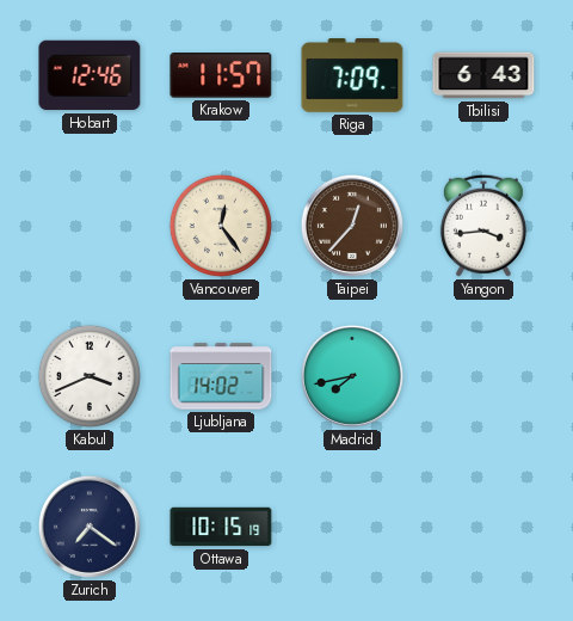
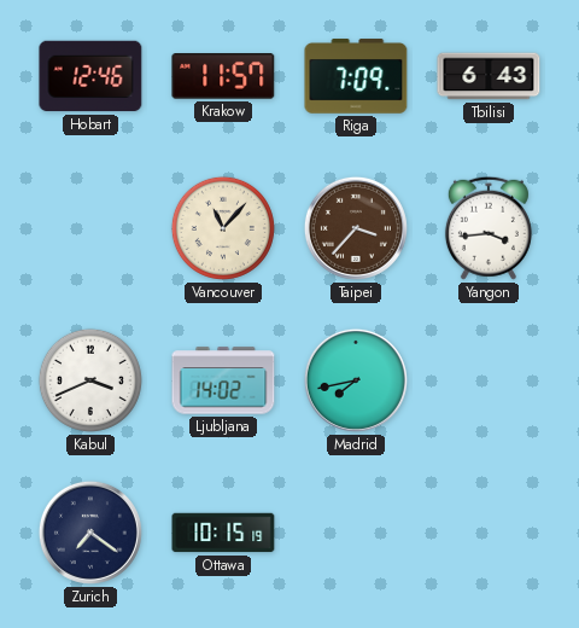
Vancouver: 12:24 -> 11:07
Taipei: 12:37 -> 3:37
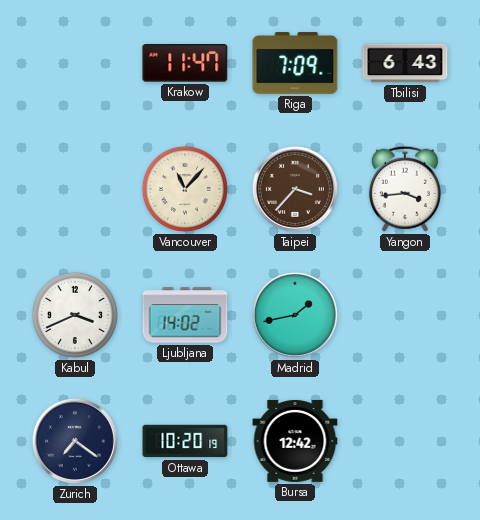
Hobart: 12:46 -> none
Krakow: 11:57 -> 11:47
Madrid: 7:43 -> 1:43
Ottawa: 10:15 -> 10:20
Bursa: none -> 12:42
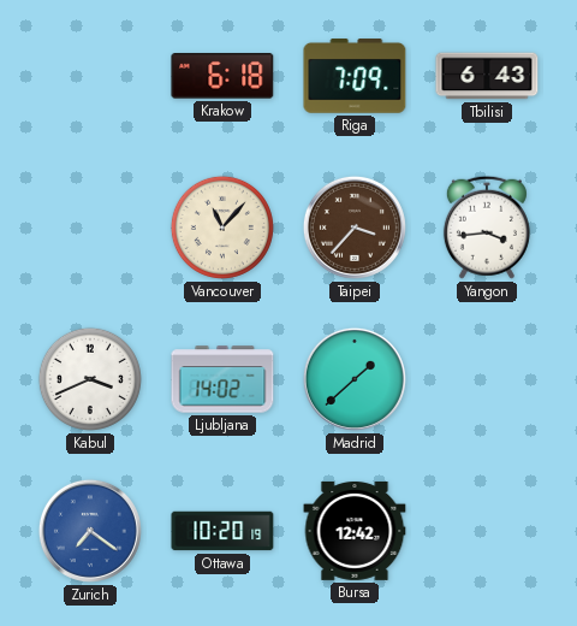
Krakow: 11:47 -> 6:18
Madrid: 1:43 -> 1:38
Zurich dial: navy -> blue
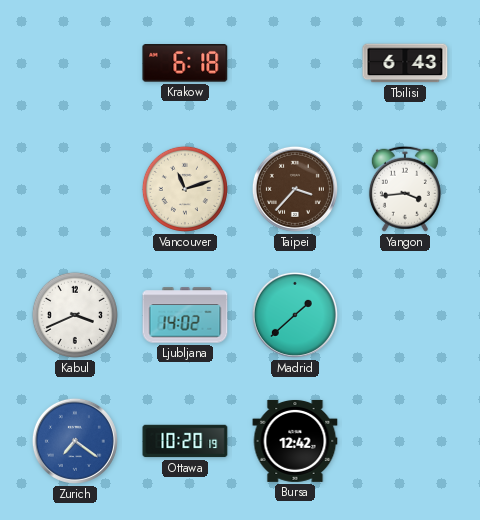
Riga: 7:09 -> none
Vancouver: 11:07 -> 11:12
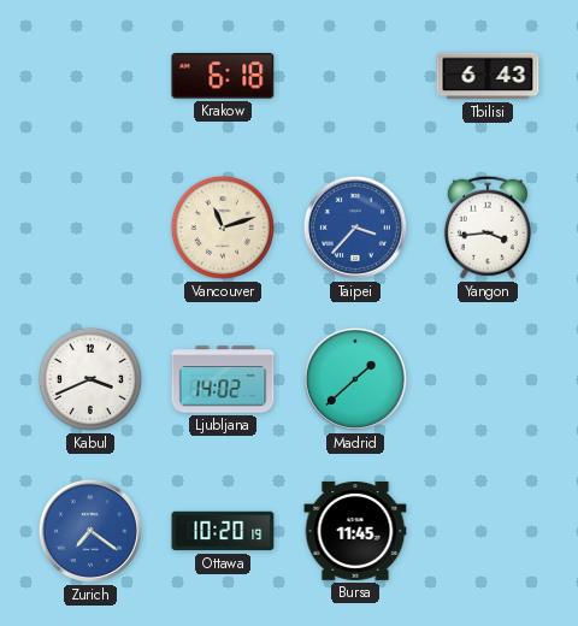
Taipei dial: brown -> blue
Bursa: 12:42 -> 11:45
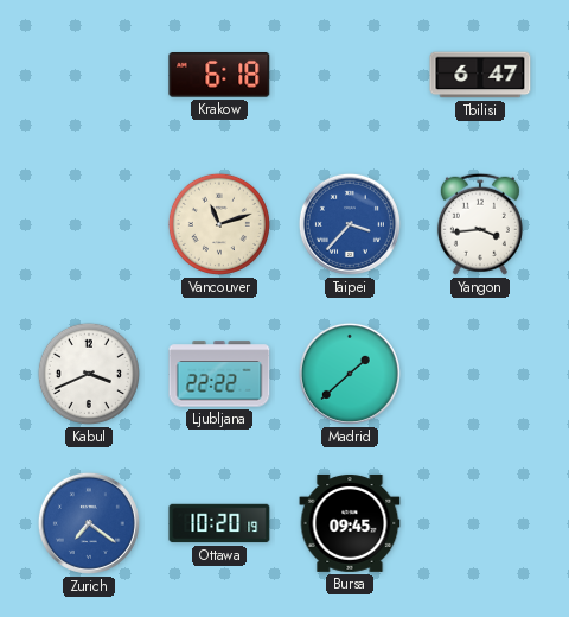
Tbilisi: 6:43 -> 6:47
Ljubljana: 14:02 -> 22:22
Bursa: 11:45 -> 09:45
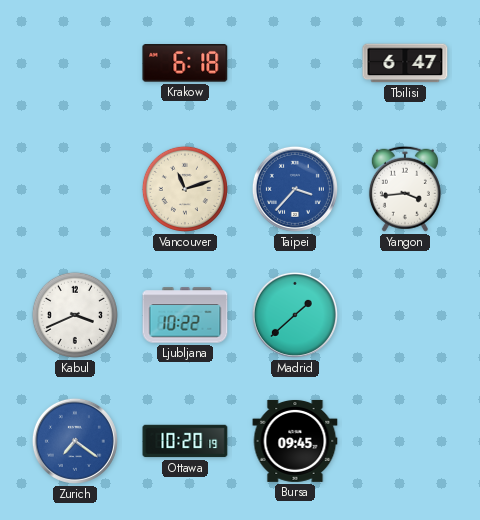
Ljubljana: 22:22 -> 10:22
